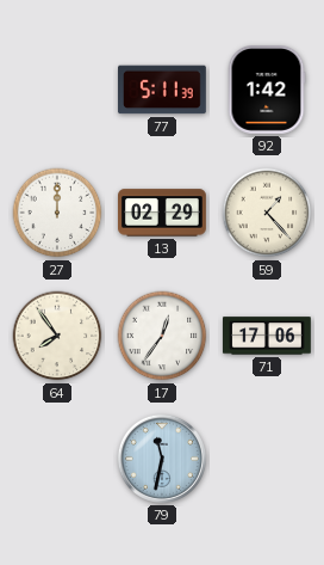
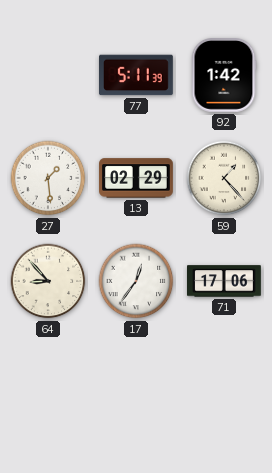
27: 12:00 -> 1:29
64: 7:54 -> 8:53
79: 11:32 -> none
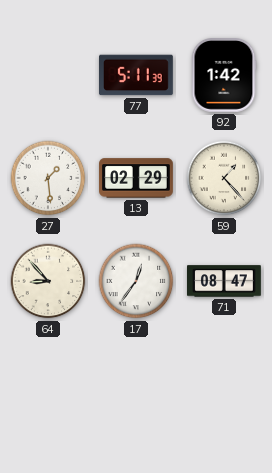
71: 17:06 -> 08:47
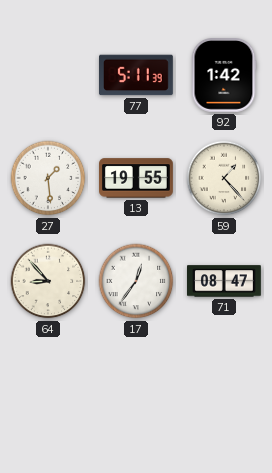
13: 02:29 -> 19:55
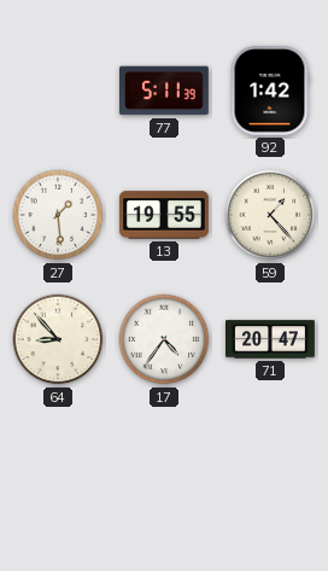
17: 12:36 -> 4:36
71: 08:47 -> 20:47
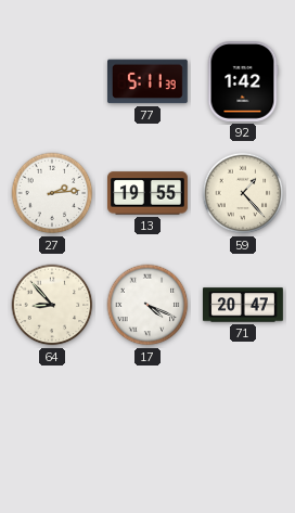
27: 1:29 -> 2:14
17: 4:36 -> 4:19
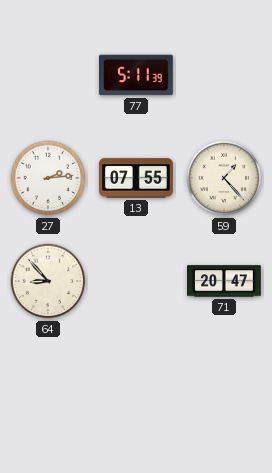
92: 1:42 -> none
13: 19:55 -> 07:55
17: 4:19 -> none
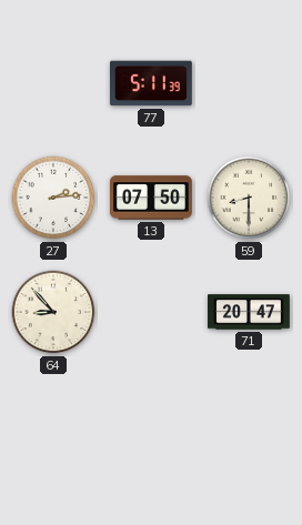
13: 07:55 -> 07:50
59: 1:23 -> 8:30
